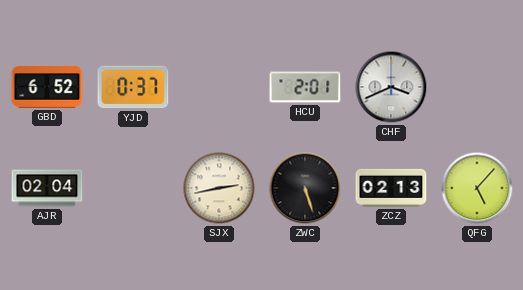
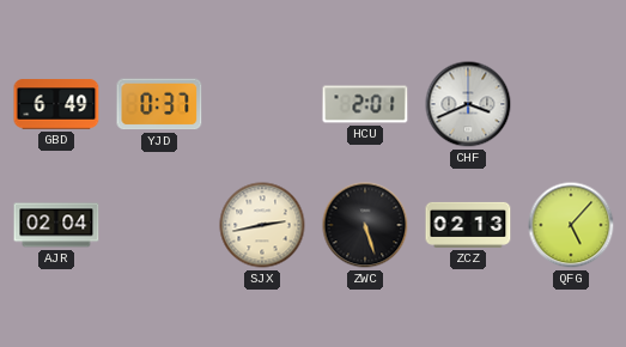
GBD: 6:52 -> 6:49
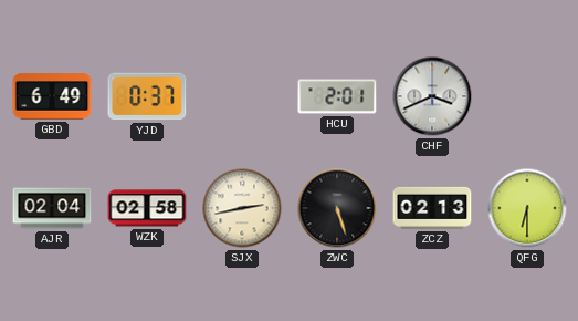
WZK: none -> 02:58
QFG: 5:07 -> 6:30
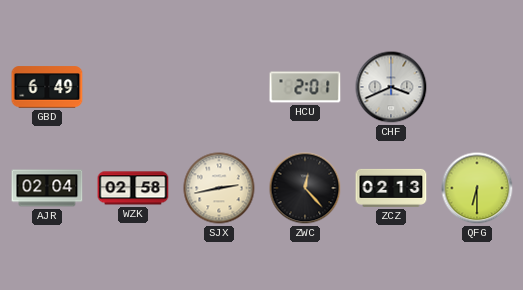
YJD: 0:37 -> none
ZWC: 5:27 -> 12:23
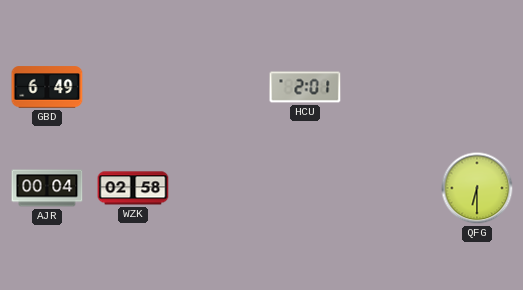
CHF: 3:41 -> none
AJR: 02:04 -> 00:04
SJX: 2:43 -> none
ZWC: 12:23 -> none
ZCZ: 02:13 -> none
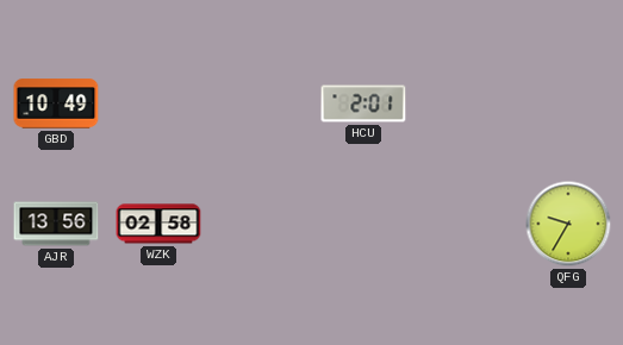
GBD: 6:49 -> 10:49
AJR: 00:04 -> 13:56
QFG: 6:30 -> 9:35
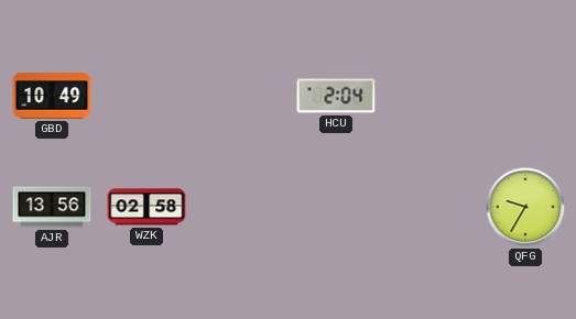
HCU: 2:01 -> 2:04
